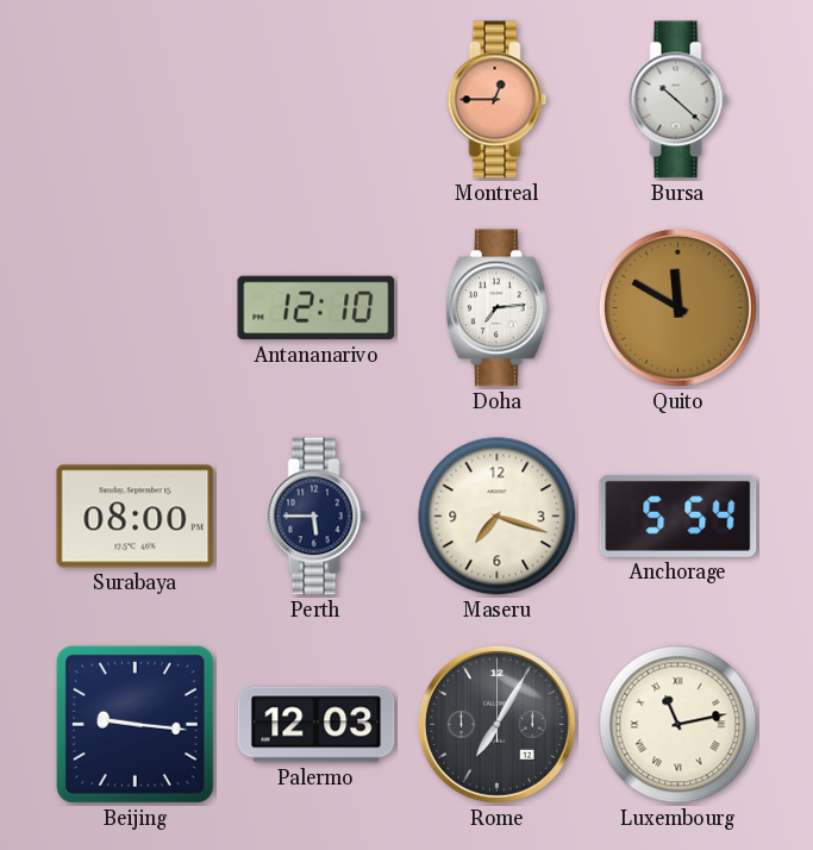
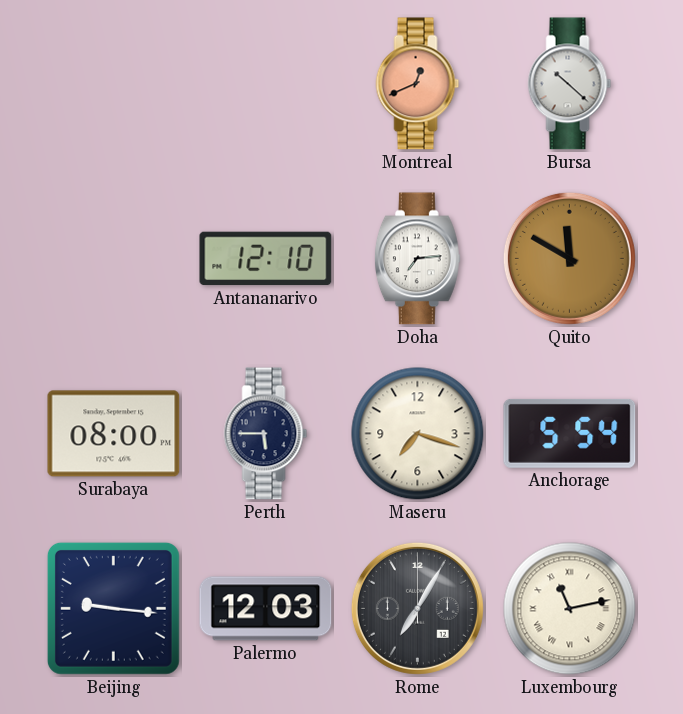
Montreal: 12:45 -> 12:41
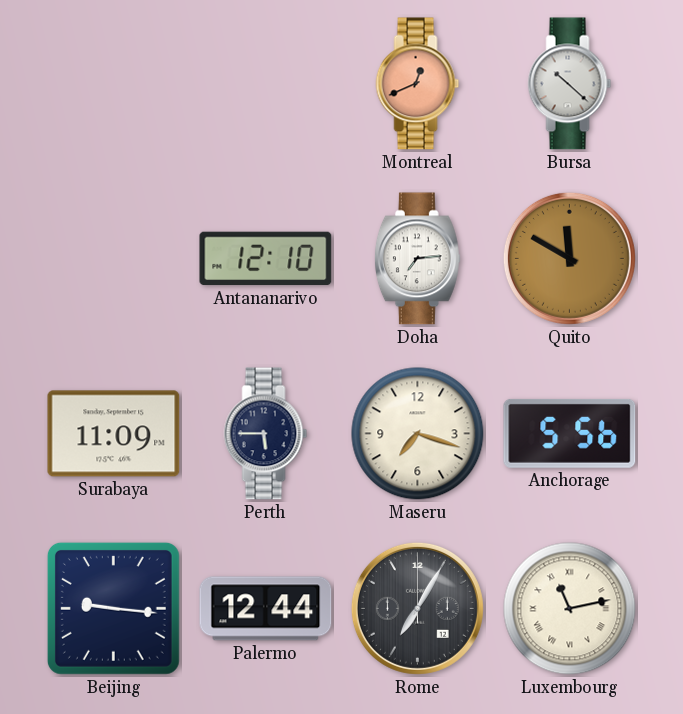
Surabaya: 08:00 -> 11:09
Anchorage: 5:54 -> 5:56
Palermo: 12:03 -> 12:44
